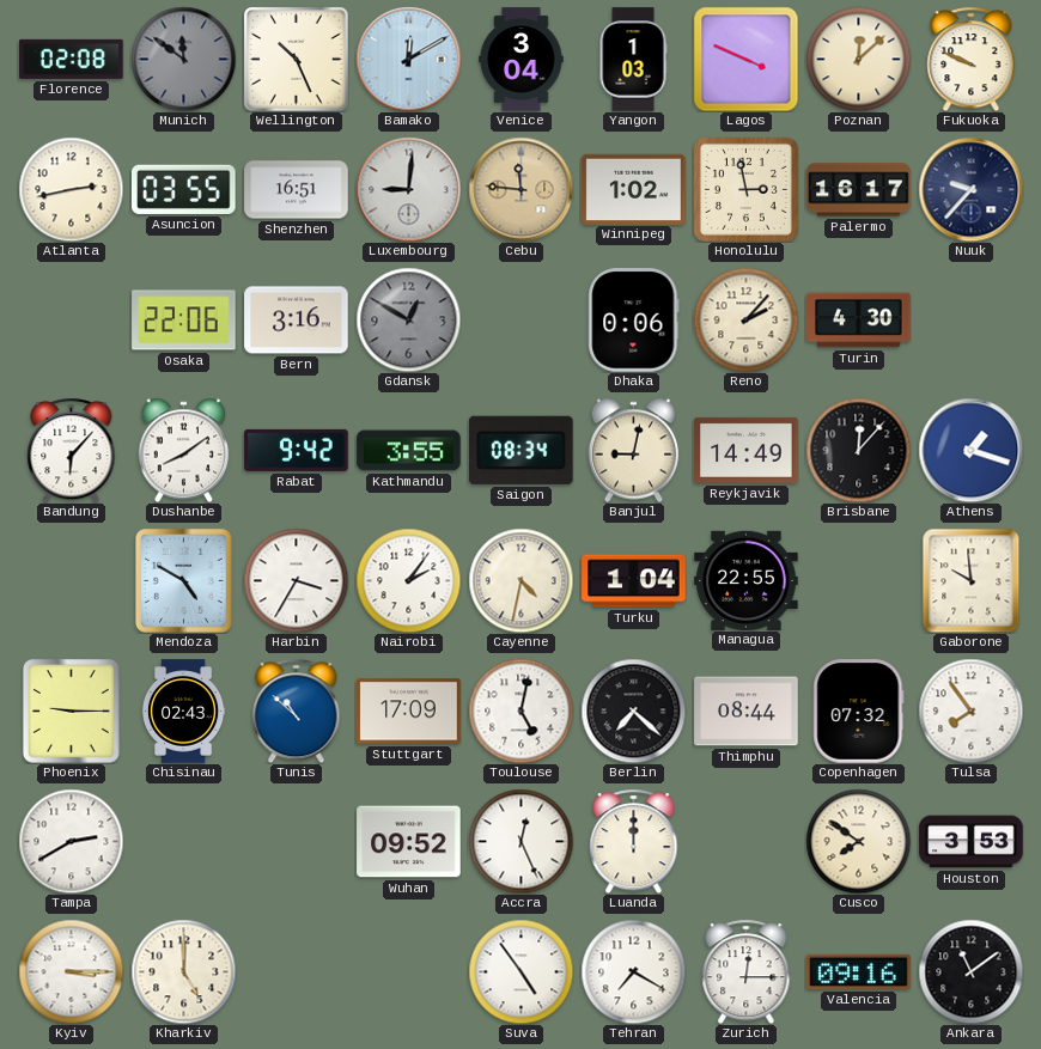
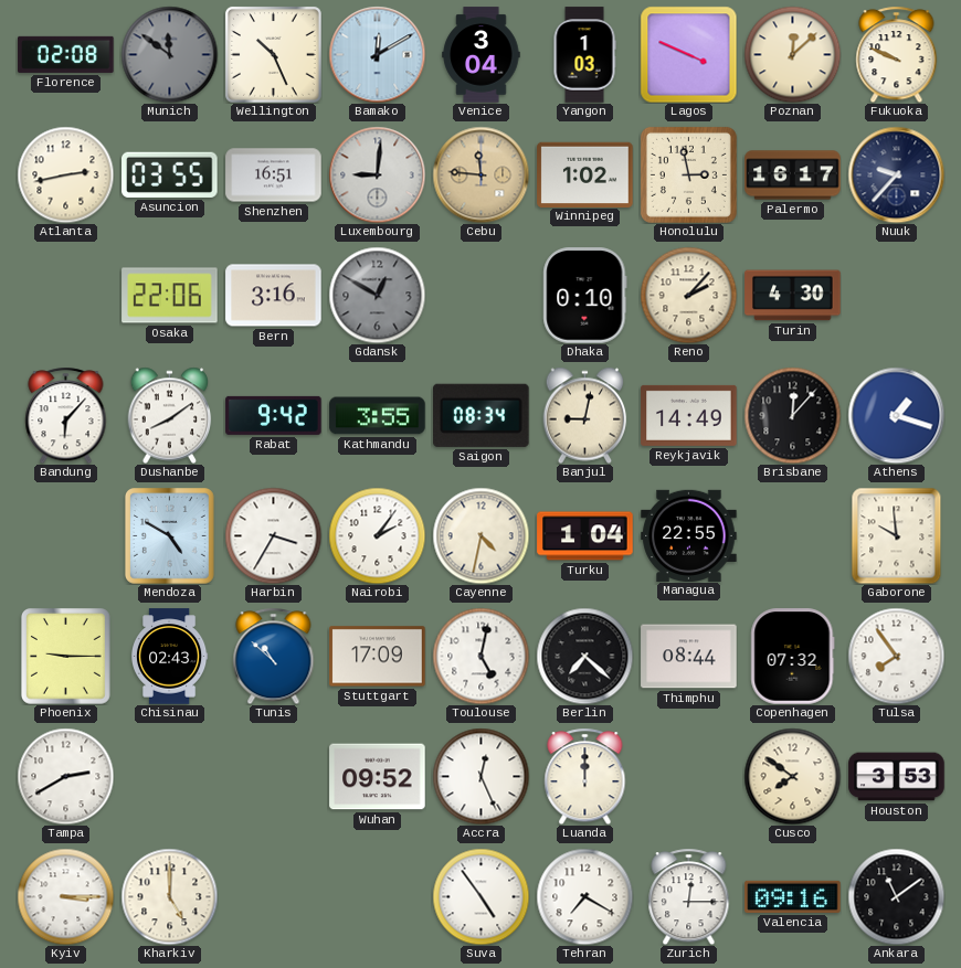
Dhaka: 0:06 -> 0:10
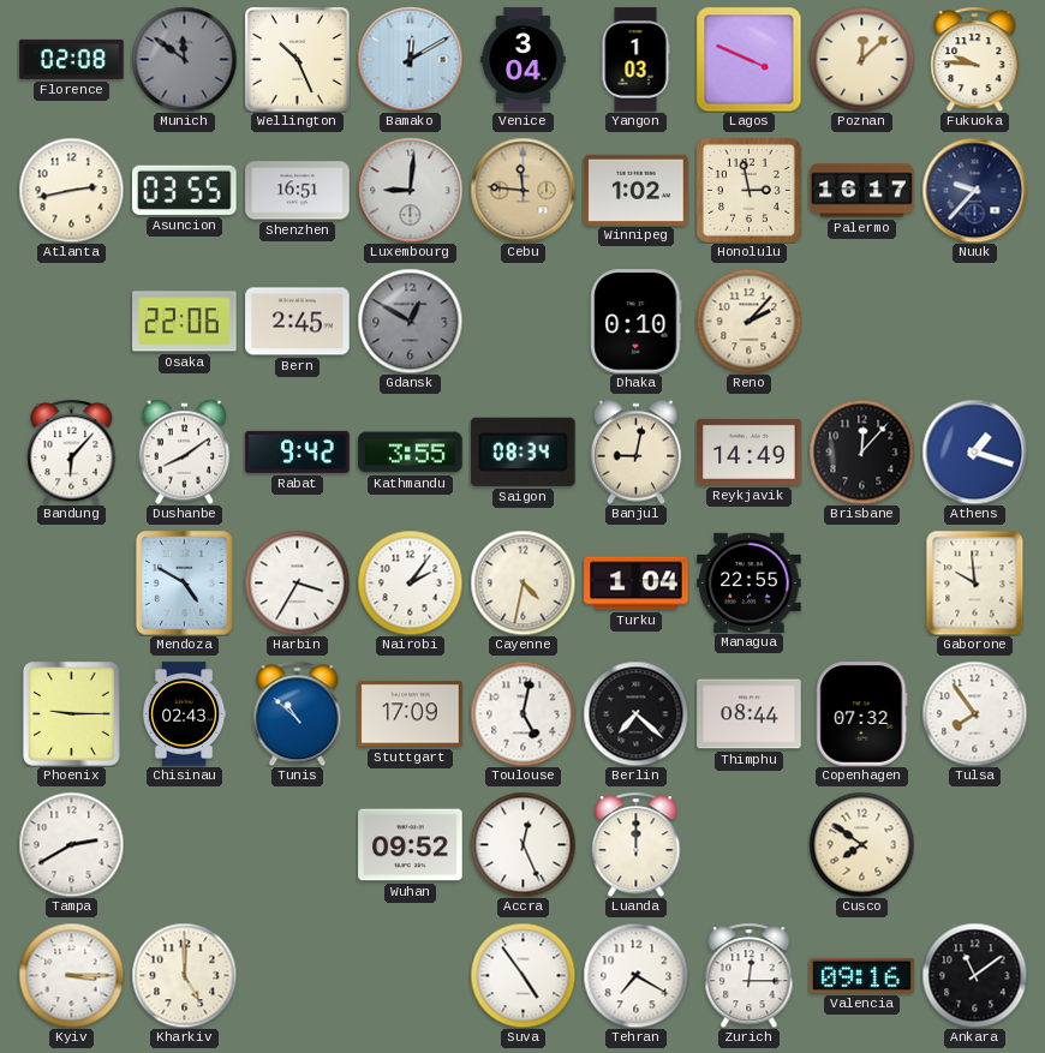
Fukuoka: 9:49 -> 9:46
Bern: 3:16 -> 2:45
Turin: 4:30 -> none
Houston: 3:53 -> none
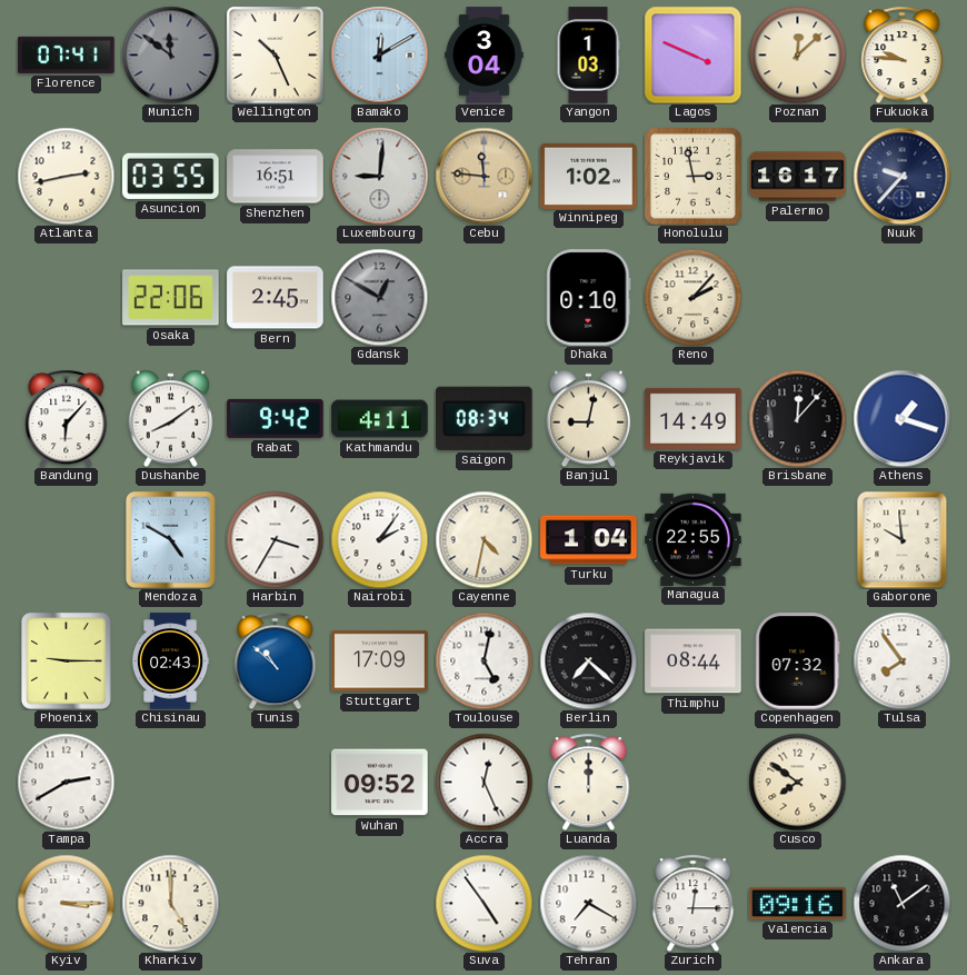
Florence: 02:08 -> 07:41
Kathmandu: 3:55 -> 4:11
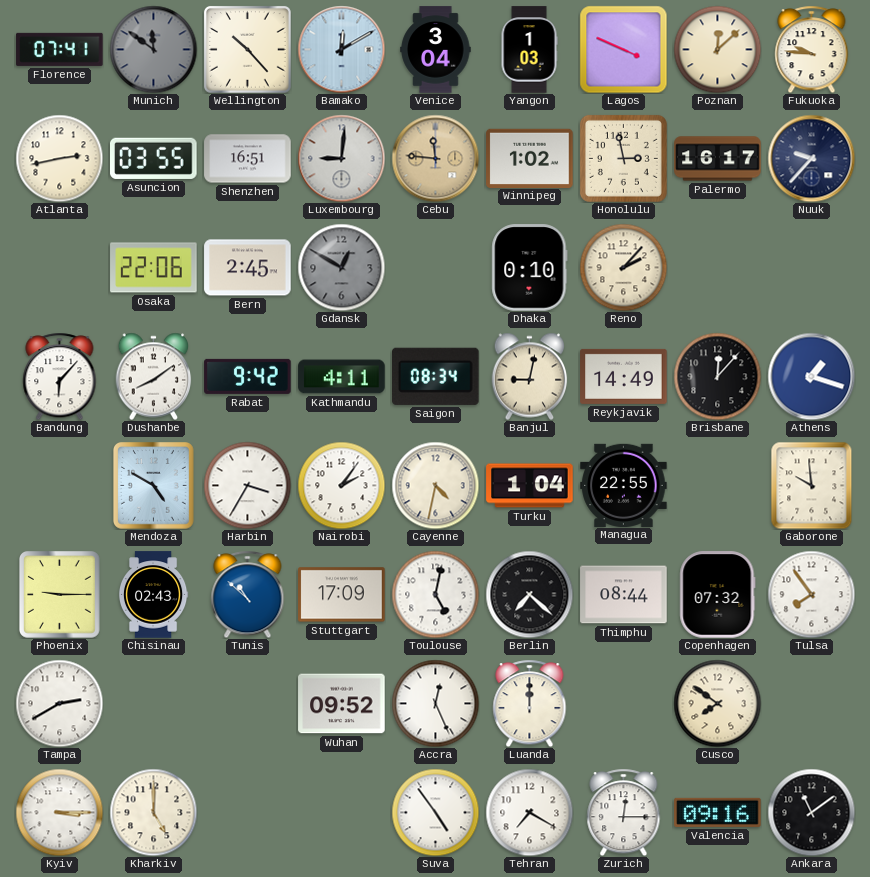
Wellington: 10:26 -> 10:23
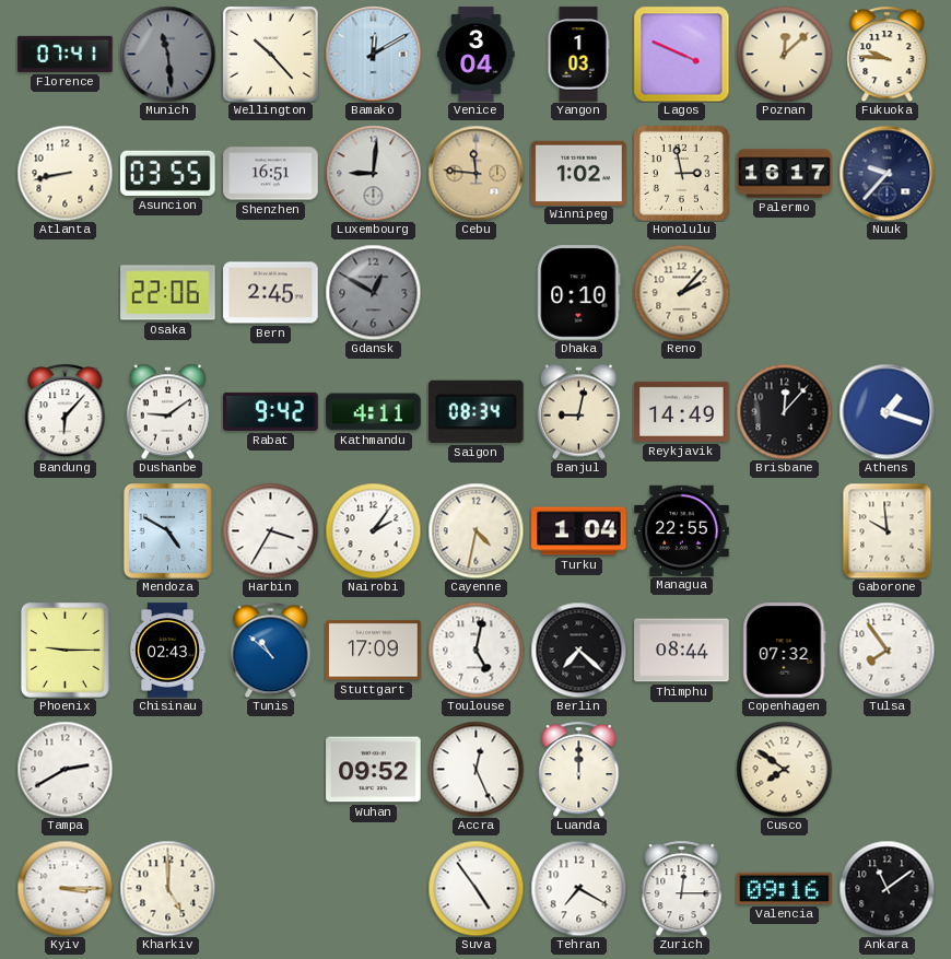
Munich: 11:51 -> 11:29
Atlanta: 2:43 -> 8:43
Dushanbe: 8:09 -> 9:09
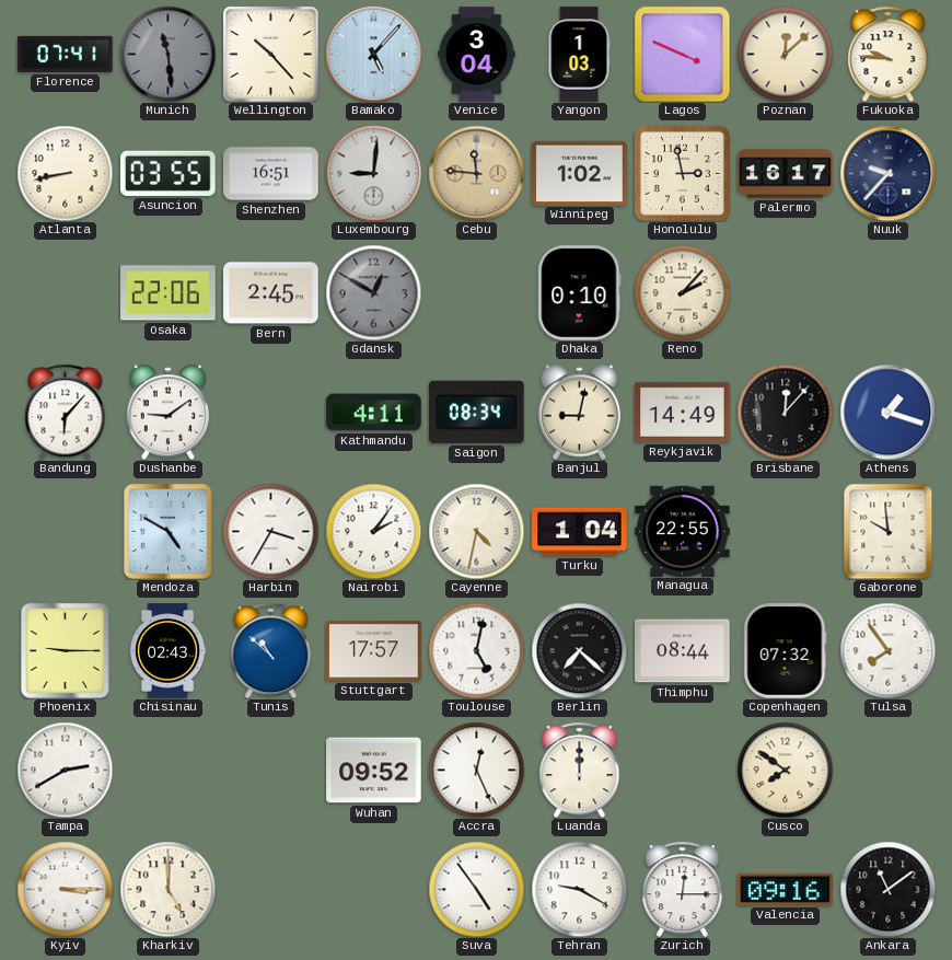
Bamako: 12:10 -> 5:07
Rabat: 9:42 -> none
Stuttgart: 17:09 -> 17:57
Tehran: 7:20 -> 9:20
